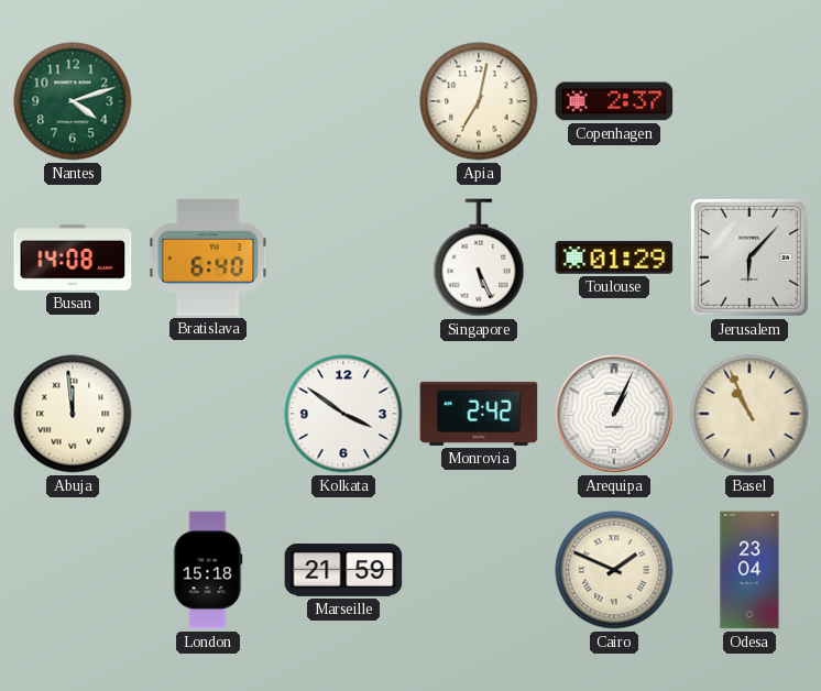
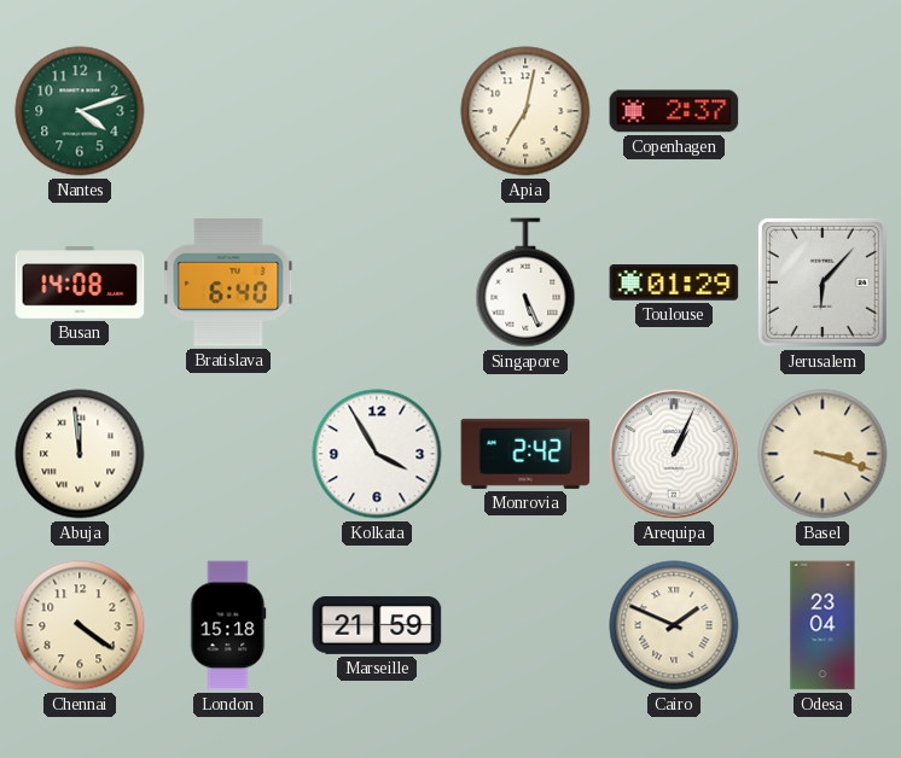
Kolkata: 3:51 -> 3:55
Basel: 10:56 -> 3:18
Chennai: none -> 4:21
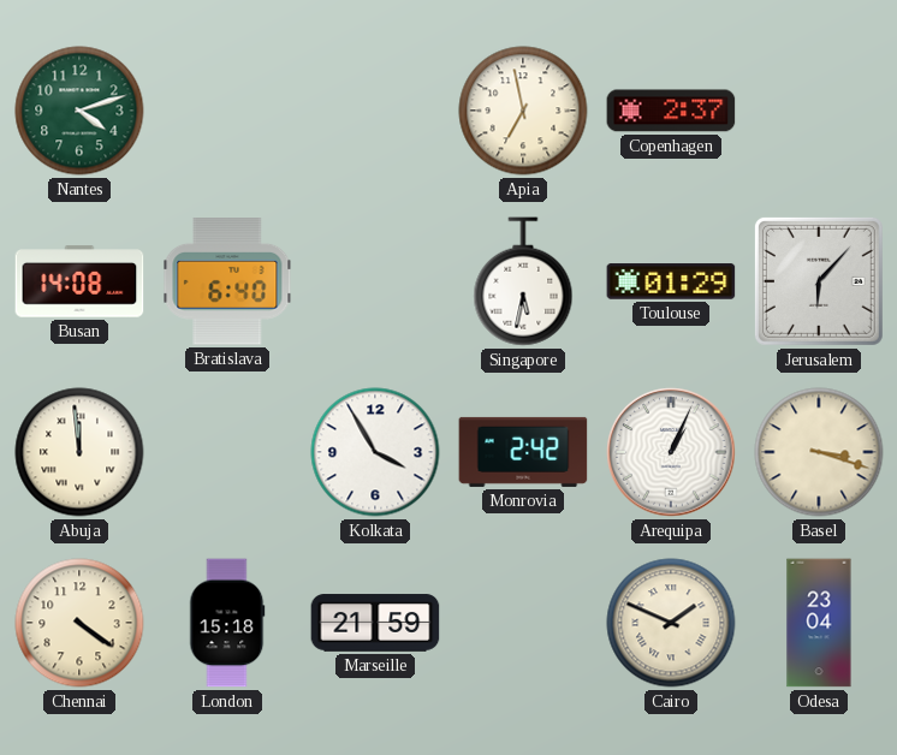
Apia: 7:02 -> 6:58
Singapore: 5:26 -> 5:32
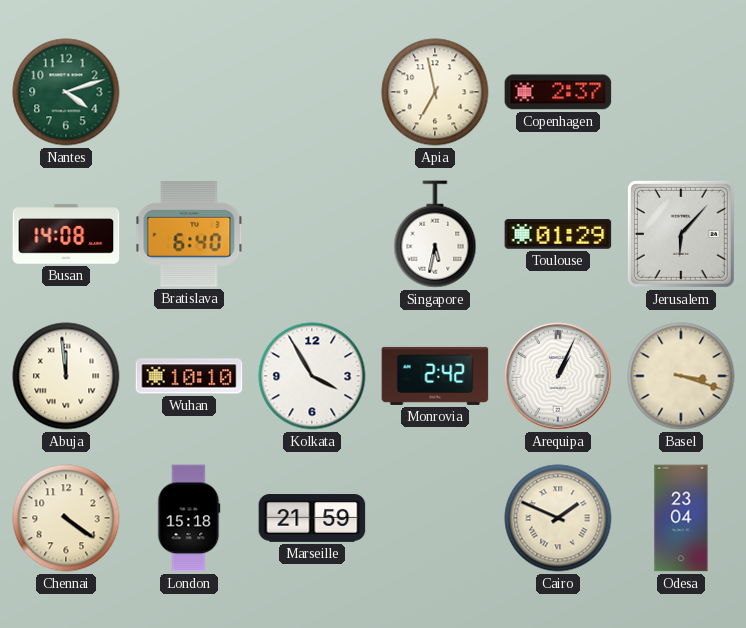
Wuhan: none -> 10:10
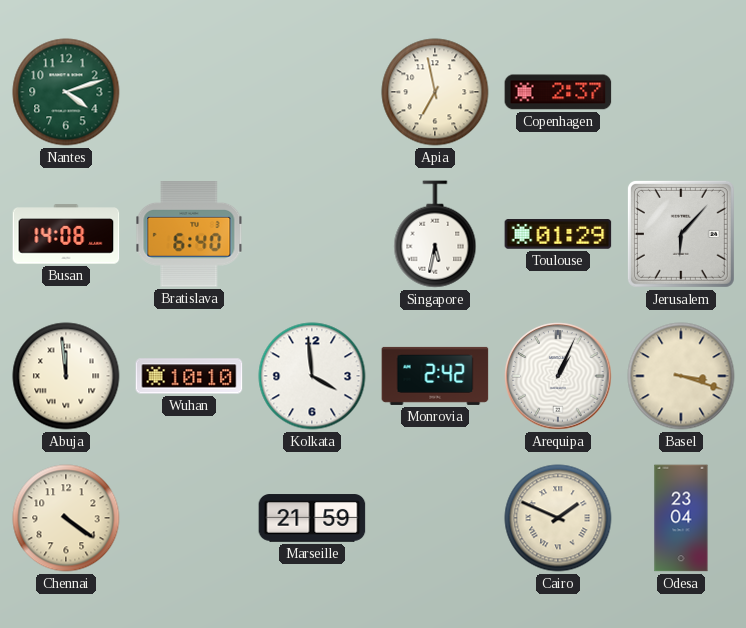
Kolkata: 3:55 -> 3:59
London: 15:18 -> none
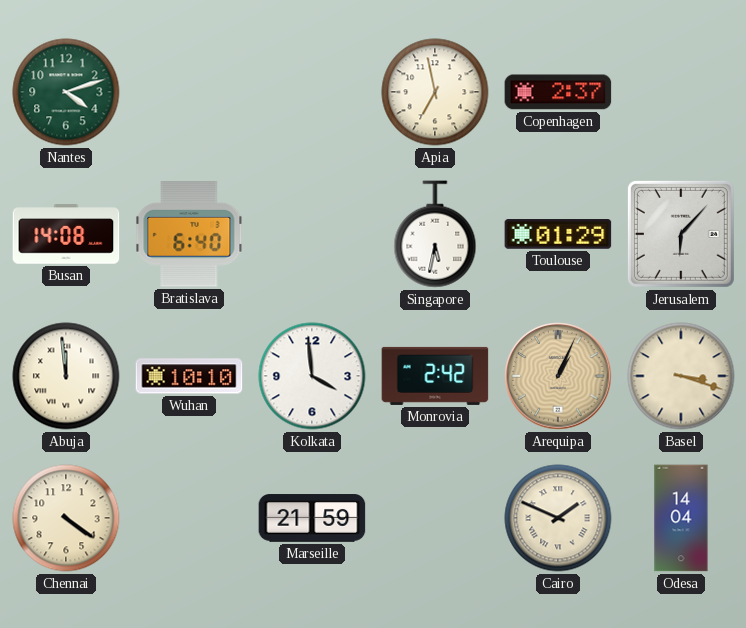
Arequipa dial: white -> champagne
Odesa: 23:04 -> 14:04
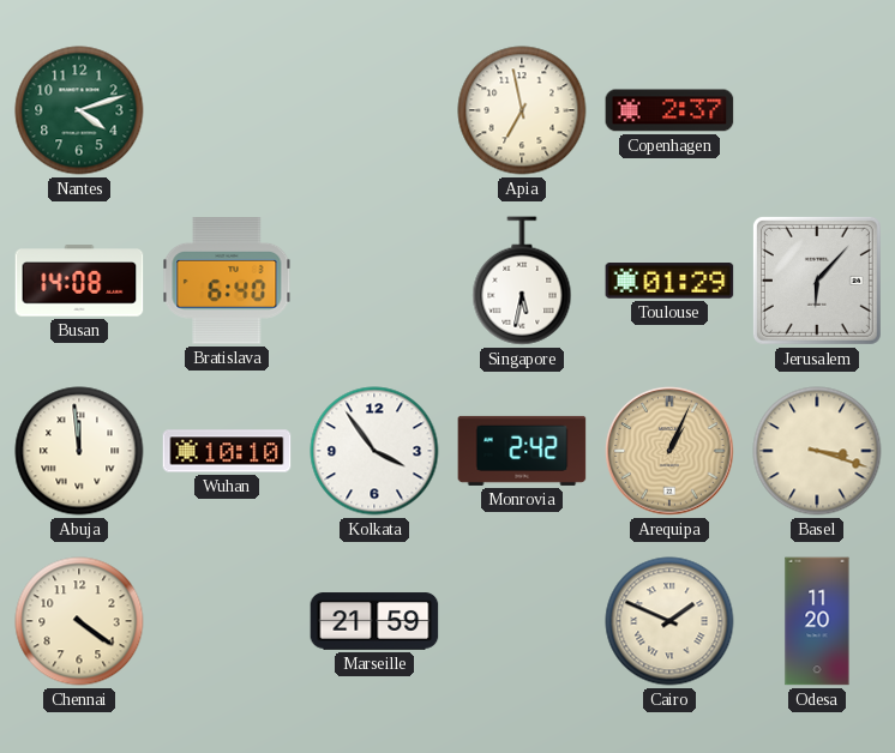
Kolkata: 3:59 -> 3:54
Odesa: 14:04 -> 11:20
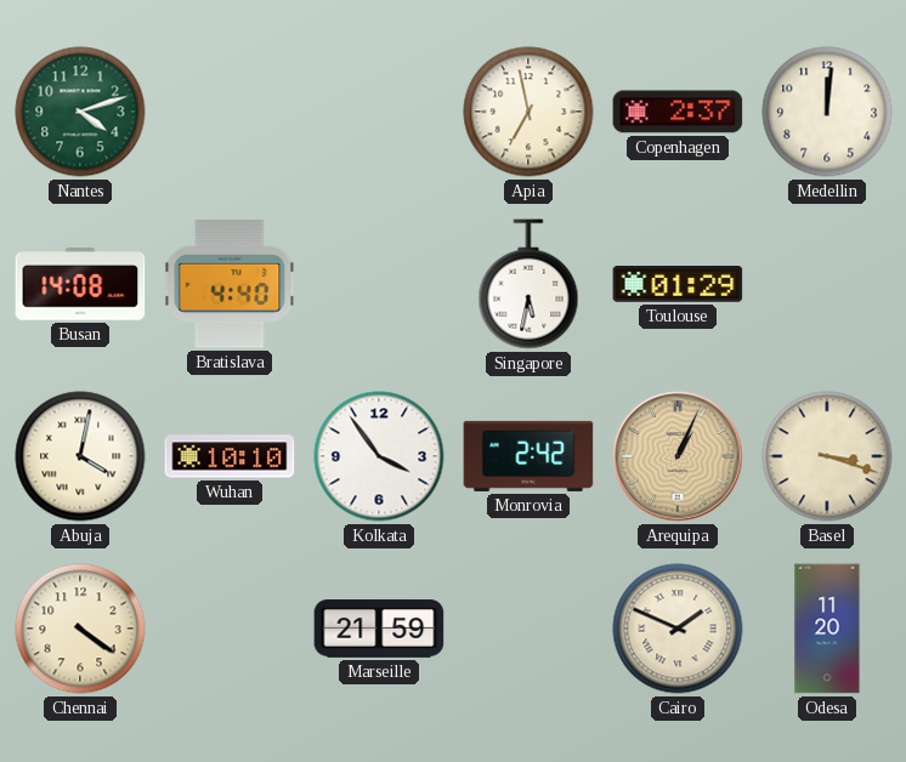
Medellin: none -> 12:01
Bratislava: 6:40 -> 4:40
Jerusalem: 6:07 -> none
Abuja: 11:59 -> 4:02
